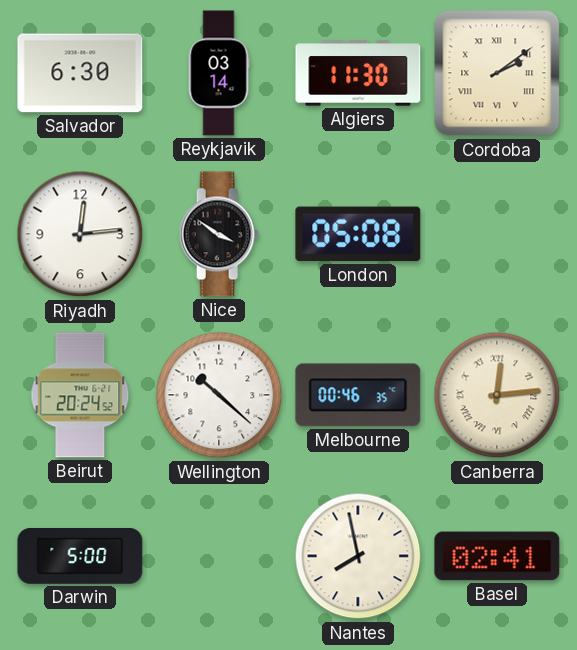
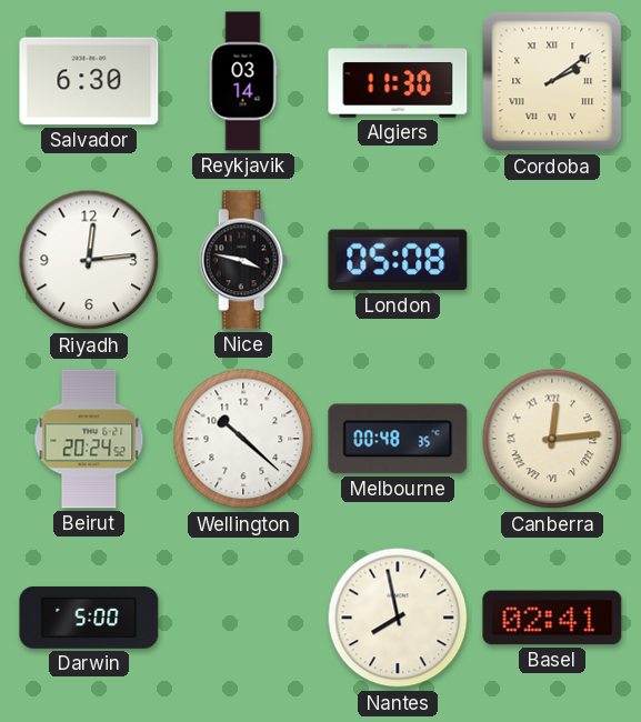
Nice: 3:51 -> 3:47
Melbourne: 00:46 -> 00:48
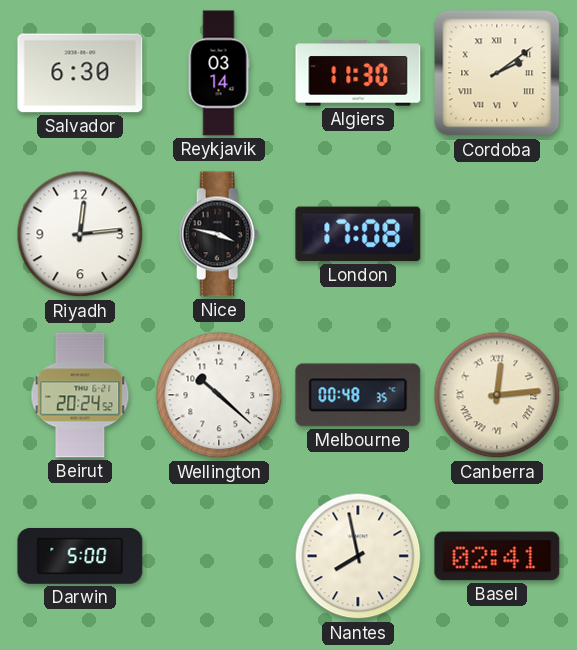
London: 05:08 -> 17:08
